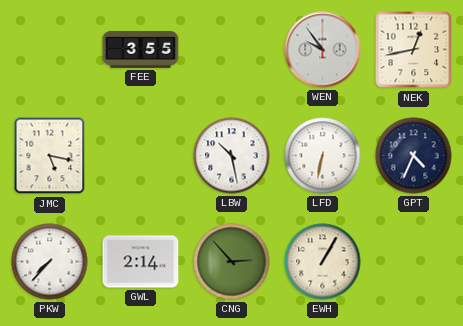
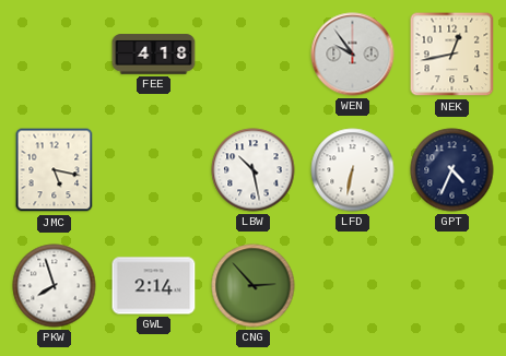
FEE: 3:55 -> 4:18
PKW: 7:37 -> 7:57
EWH: 1:05 -> none
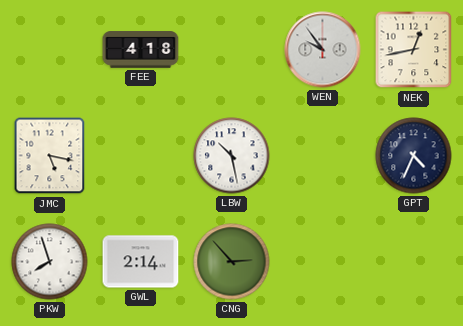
LFD: 6:32 -> none
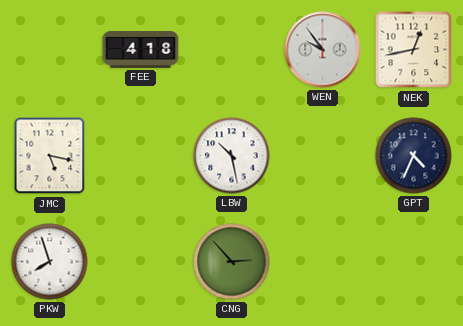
GWL: 2:14 -> none
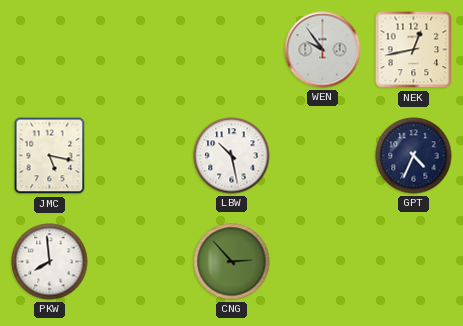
FEE: 4:18 -> none
PKW: 7:57 -> 7:59
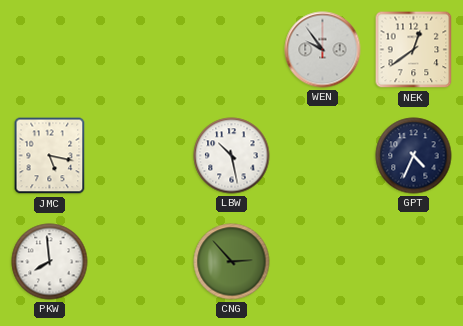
NEK: 12:43 -> 12:39
